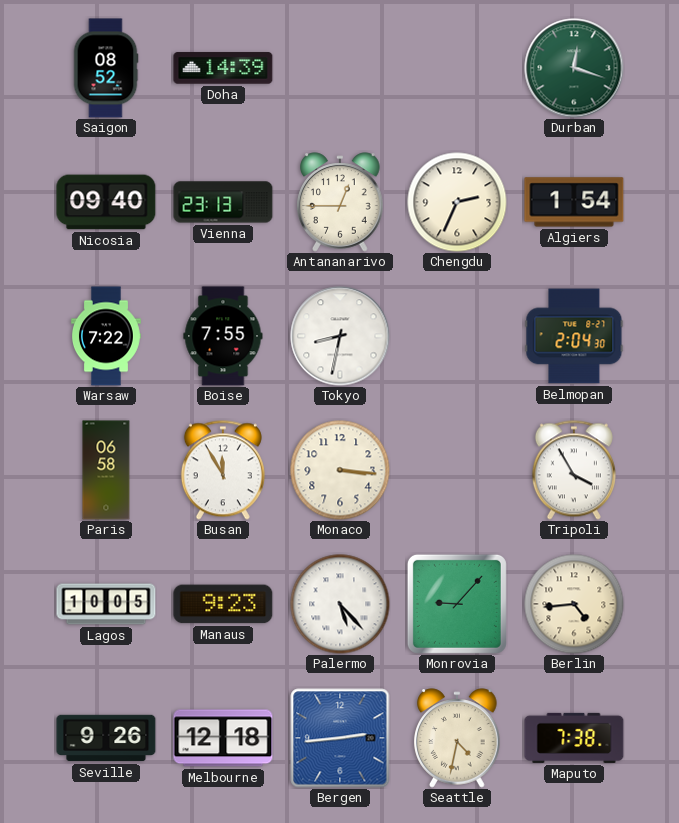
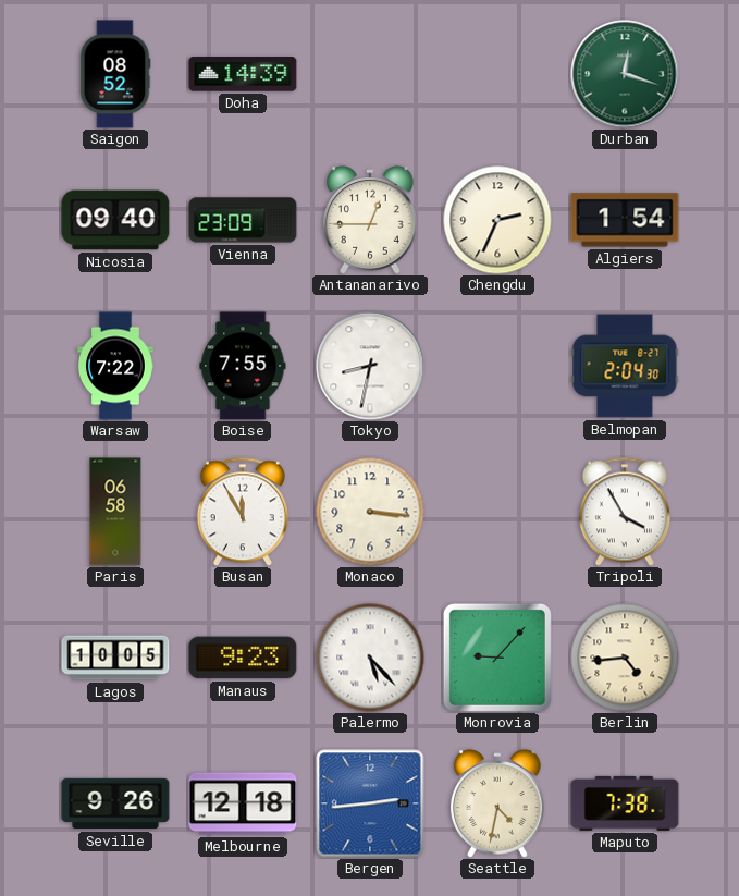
Vienna: 23:13 -> 23:09
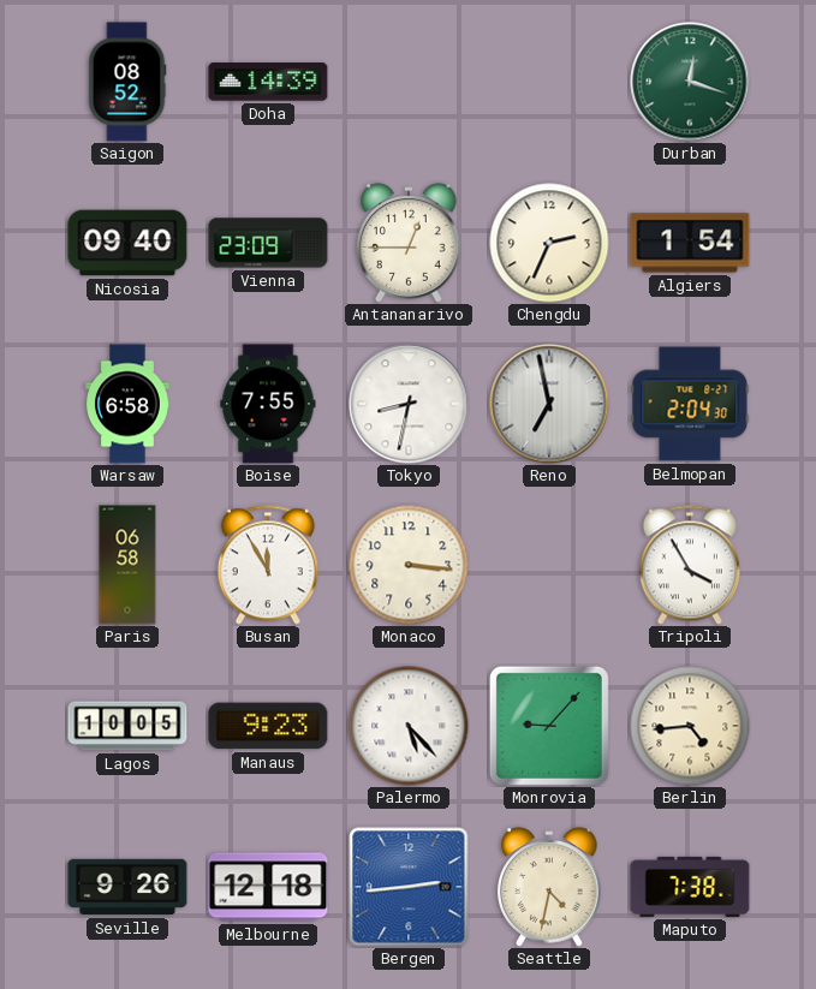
Warsaw: 7:22 -> 6:58
Reno: none -> 6:58
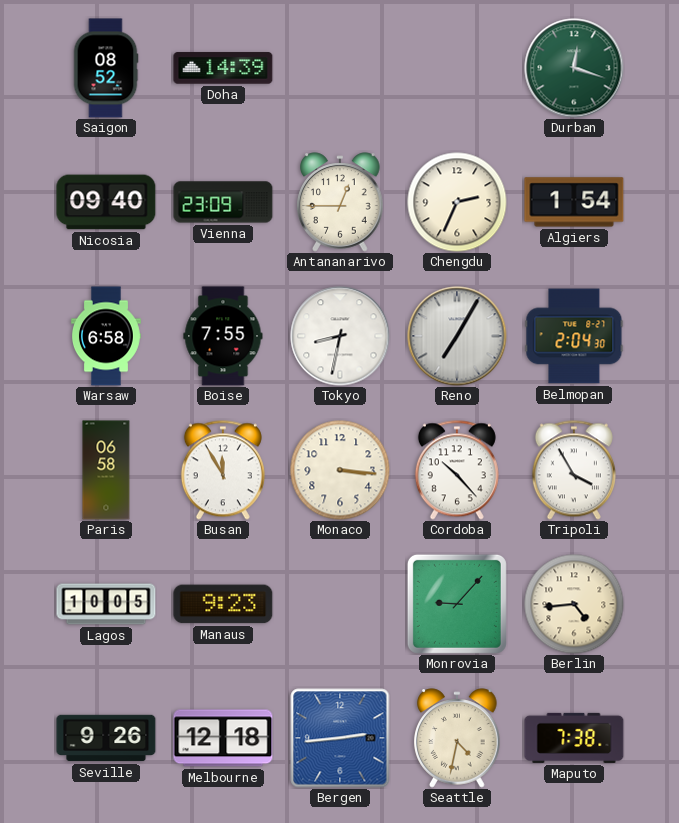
Reno: 6:58 -> 7:05
Cordoba: none -> 10:23
Palermo: 5:23 -> none
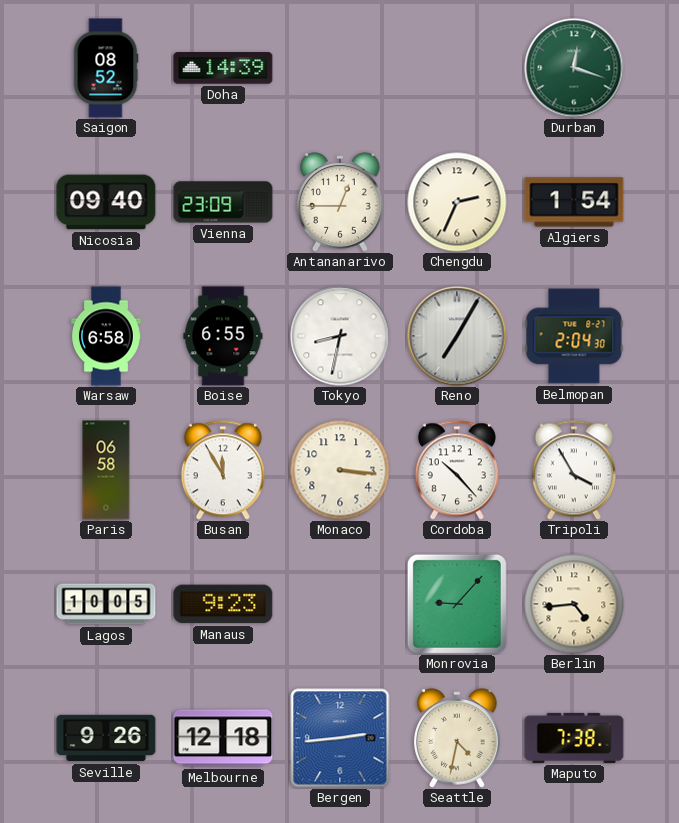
Boise: 7:55 -> 6:55
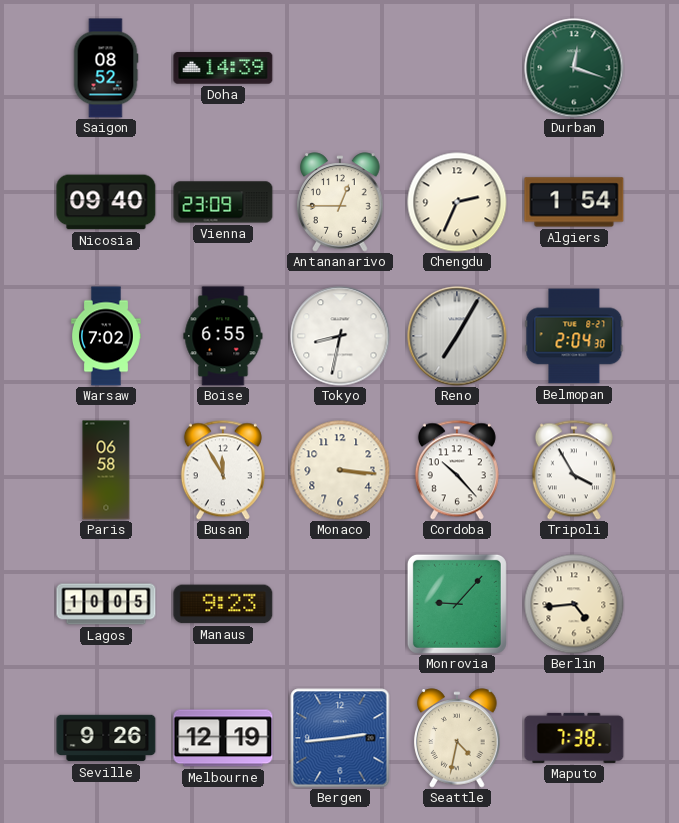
Warsaw: 6:58 -> 7:02
Melbourne: 12:18 -> 12:19
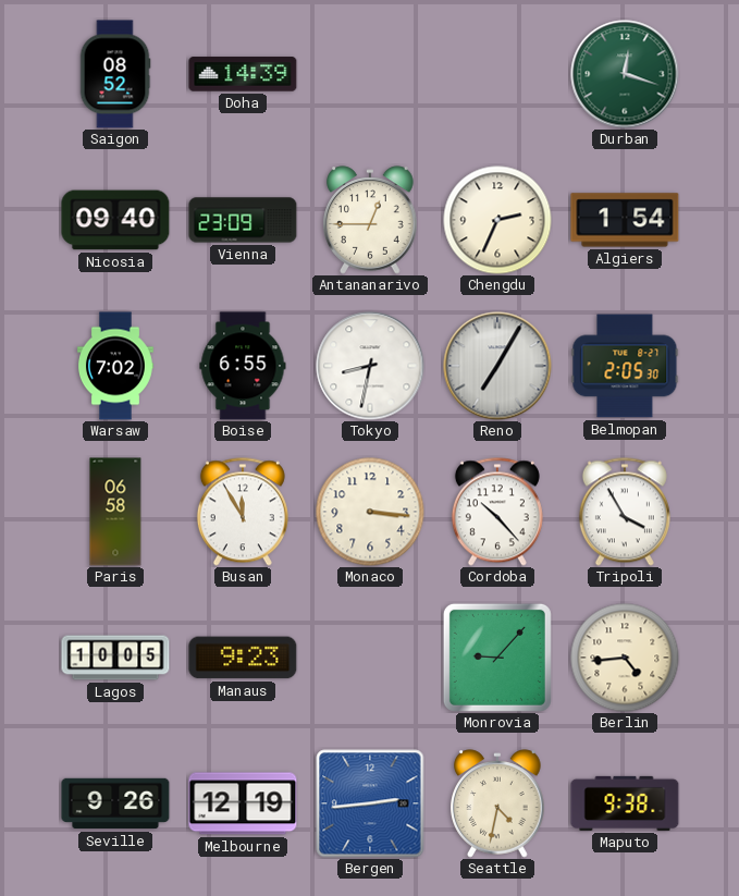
Belmopan: 2:04 -> 2:05
Maputo: 7:38 -> 9:38
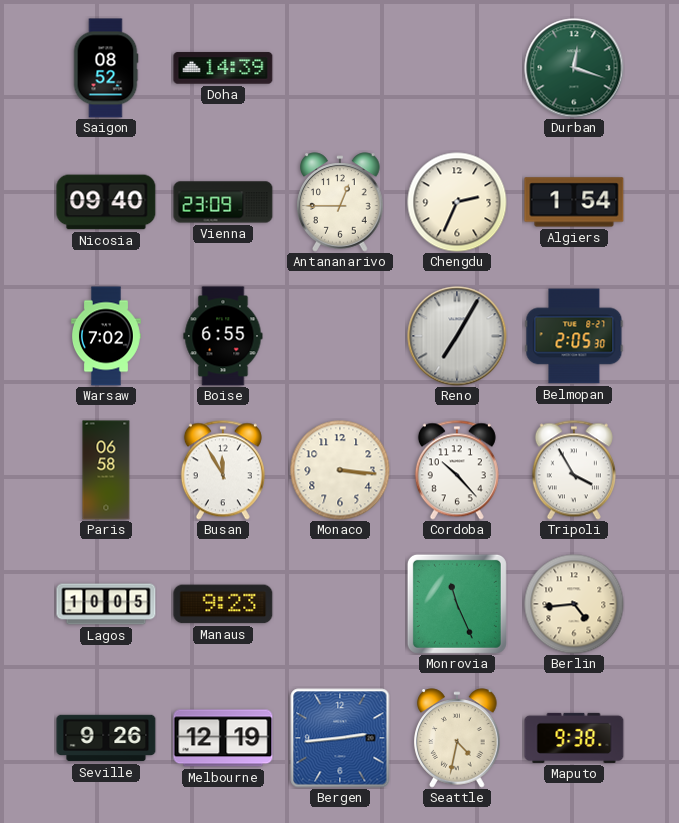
Tokyo: 8:32 -> none
Monrovia: 9:07 -> 11:26
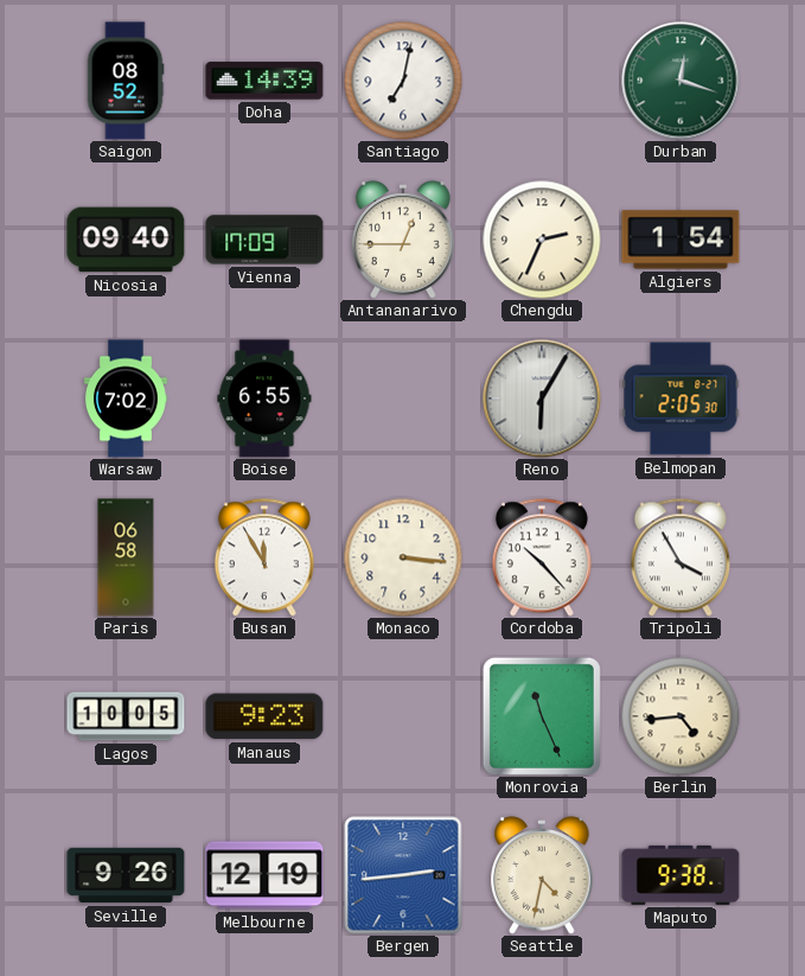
Santiago: none -> 7:02
Vienna: 23:09 -> 17:09
Reno: 7:05 -> 6:05
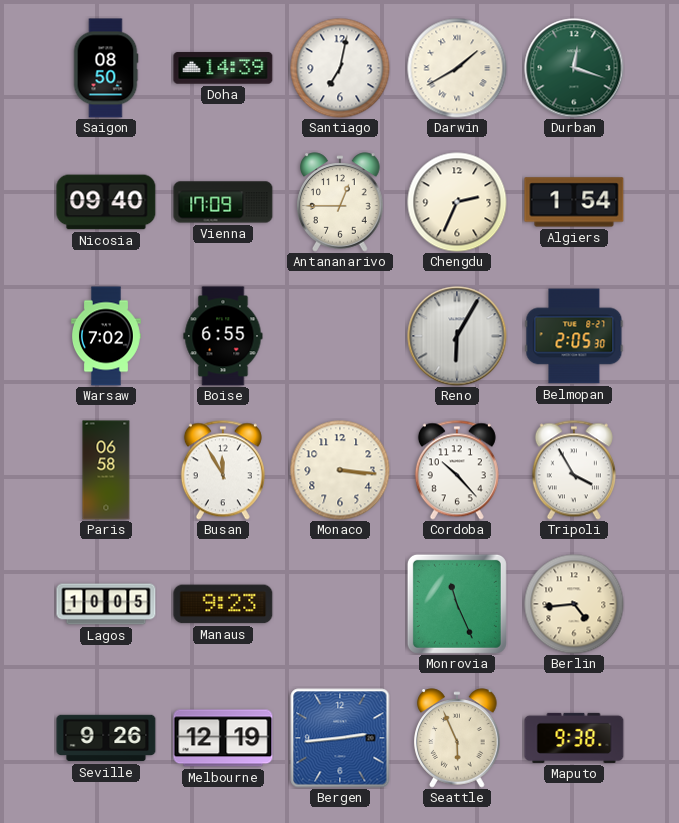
Saigon: 08:52 -> 08:50
Darwin: none -> 1:40
Seattle: 4:32 -> 5:56
